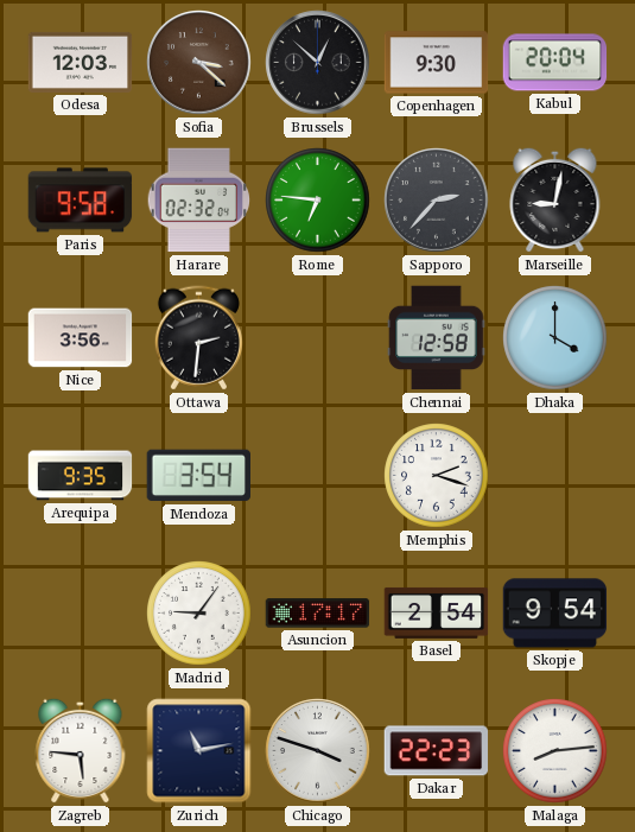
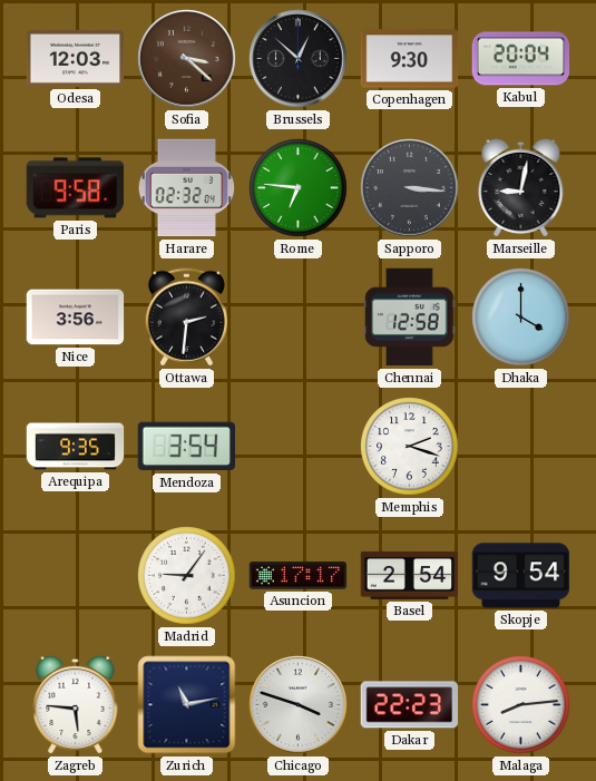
Sapporo: 2:37 -> 3:16
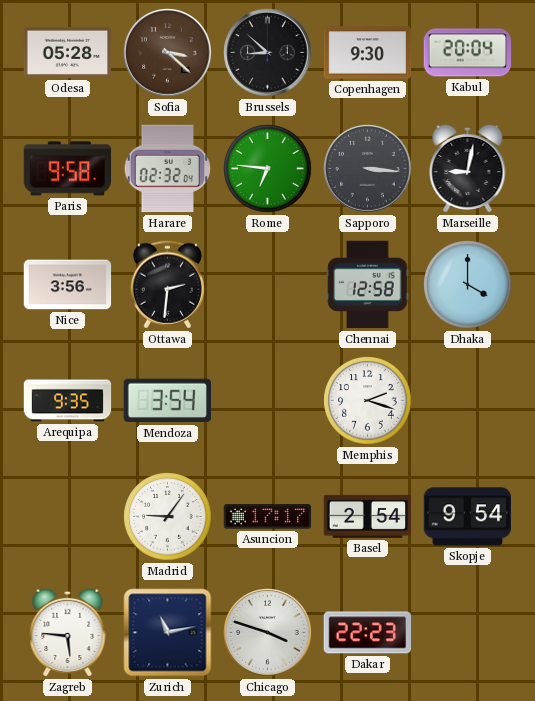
Odesa: 12:03 -> 05:28
Brussels: 12:52 -> 8:52
Malaga: 8:14 -> none
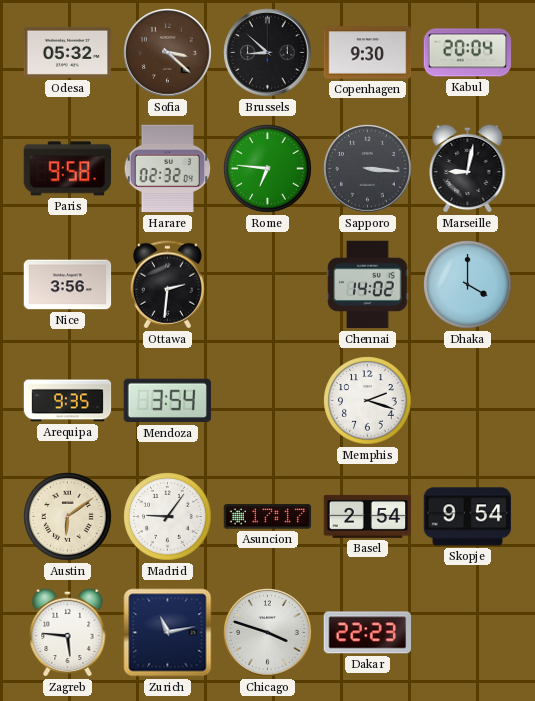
Odesa: 05:28 -> 05:32
Chennai: 12:58 -> 14:02
Austin: none -> 6:09
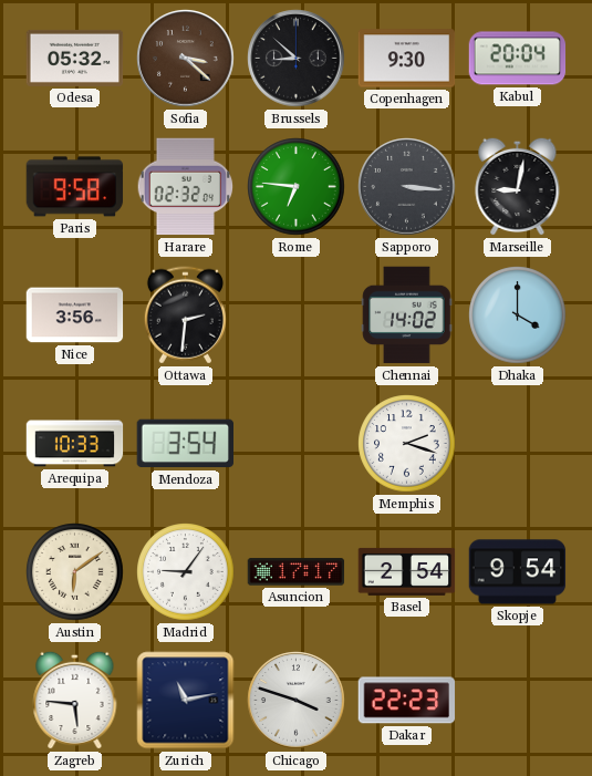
Arequipa: 9:35 -> 10:33
